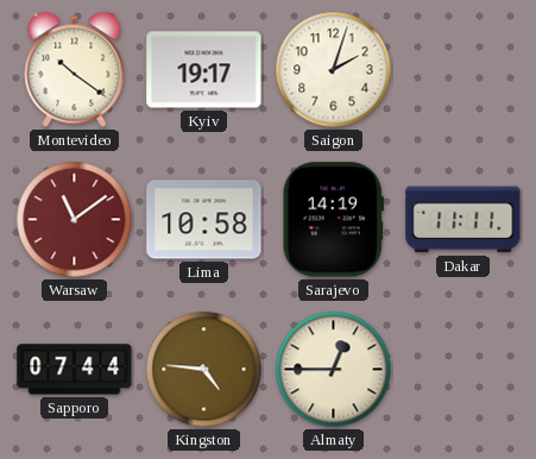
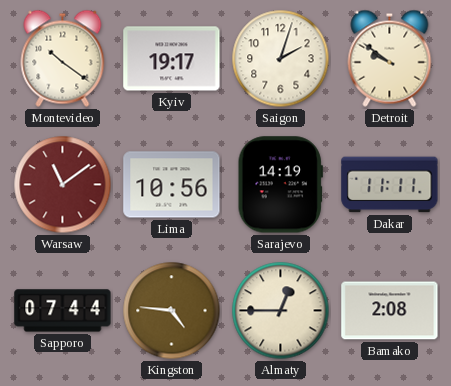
Detroit: none -> 9:51
Lima: 10:58 -> 10:56
Bamako: none -> 2:08
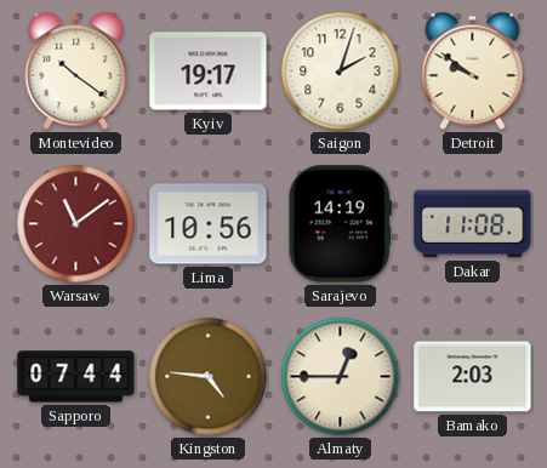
Dakar: 11:11 -> 11:08
Bamako: 2:08 -> 2:03
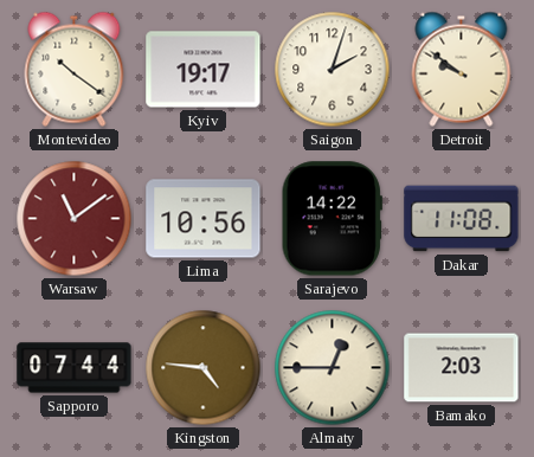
Sarajevo: 14:19 -> 14:22
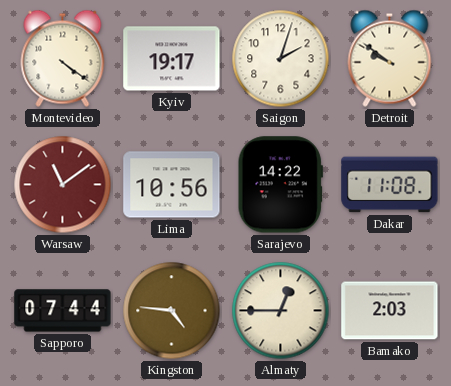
Montevideo: 10:21 -> 4:21
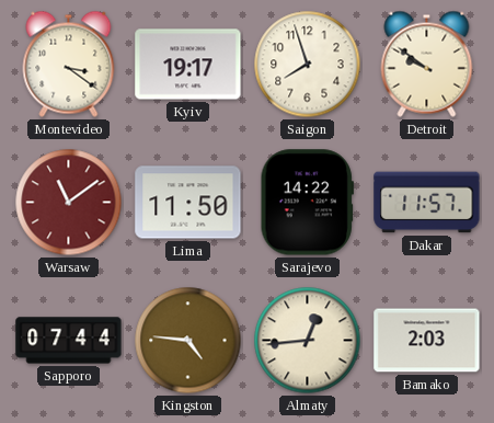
Montevideo: 4:21 -> 3:21
Saigon: 2:03 -> 7:57
Lima: 10:56 -> 11:50
Dakar: 11:08 -> 11:57
Almaty: 12:45 -> 12:44
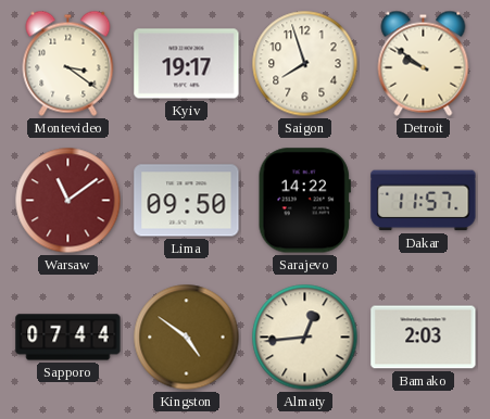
Lima: 11:50 -> 09:50
Kingston: 4:46 -> 4:51
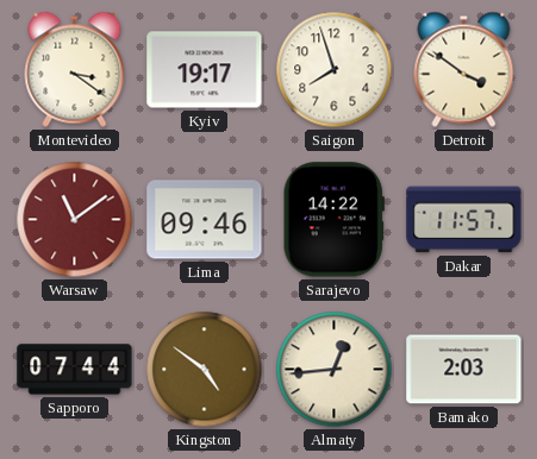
Detroit: 9:51 -> 3:51
Lima: 09:50 -> 09:46
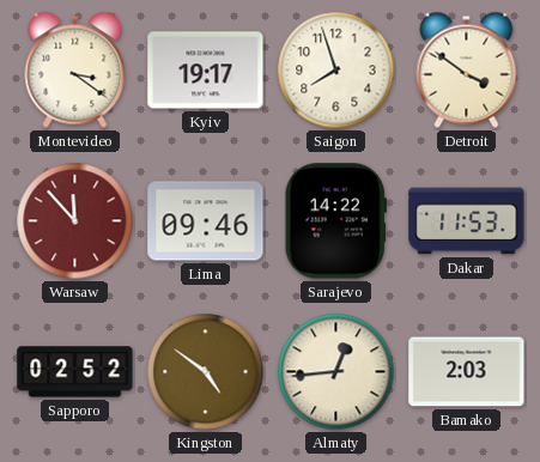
Warsaw: 11:09 -> 11:53
Dakar: 11:57 -> 11:53
Sapporo: 07:44 -> 02:52
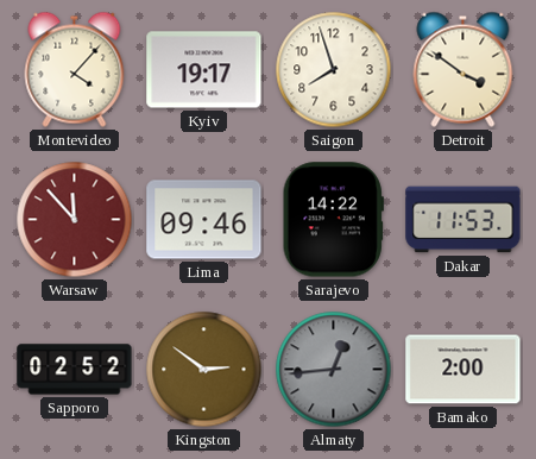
Montevideo: 3:21 -> 4:07
Kingston: 4:51 -> 2:51
Almaty dial: cream -> grey
Bamako: 2:03 -> 2:00
